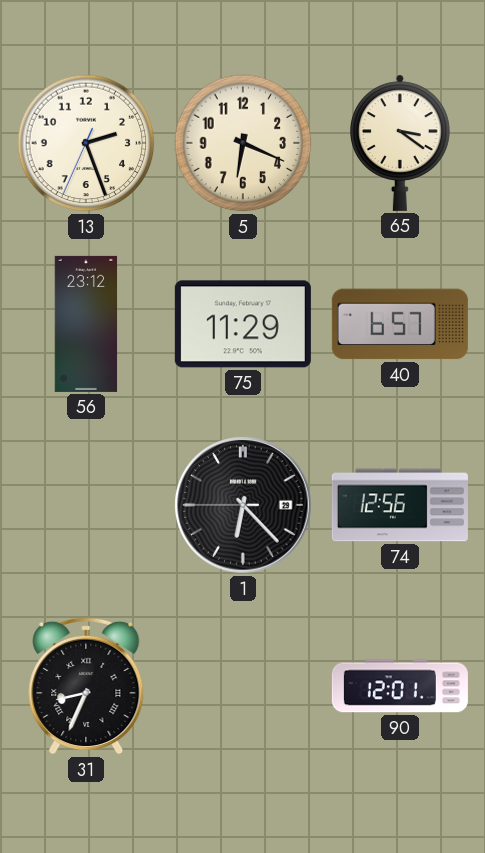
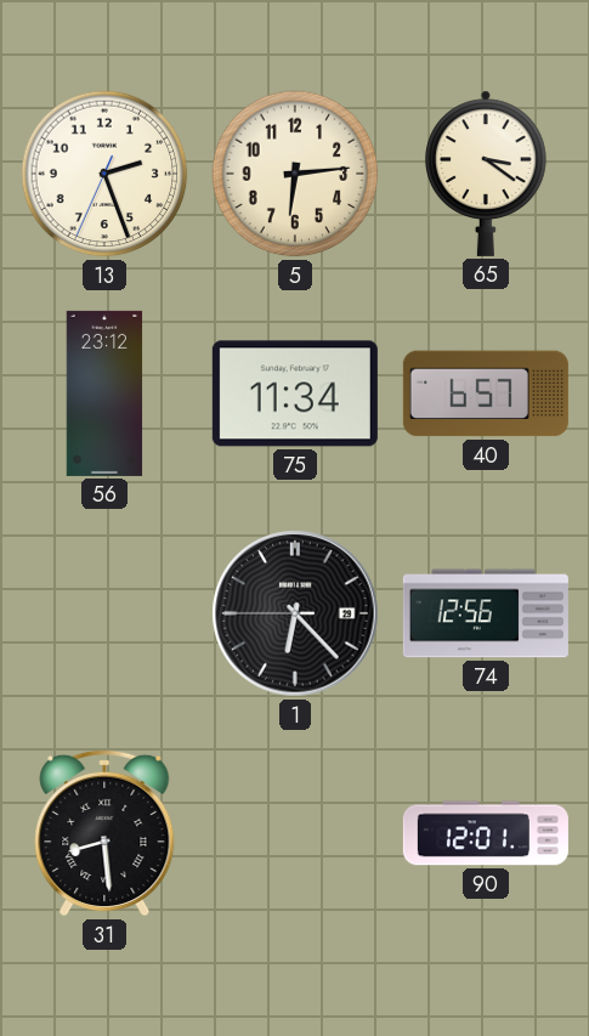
5: 6:19 -> 6:14
75: 11:29 -> 11:34
31: 8:34 -> 8:29
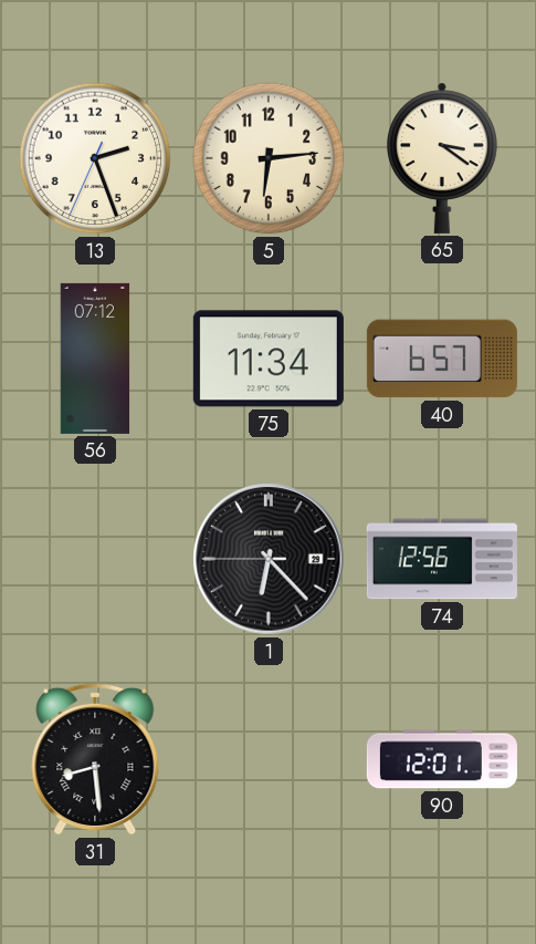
56: 23:12 -> 07:12
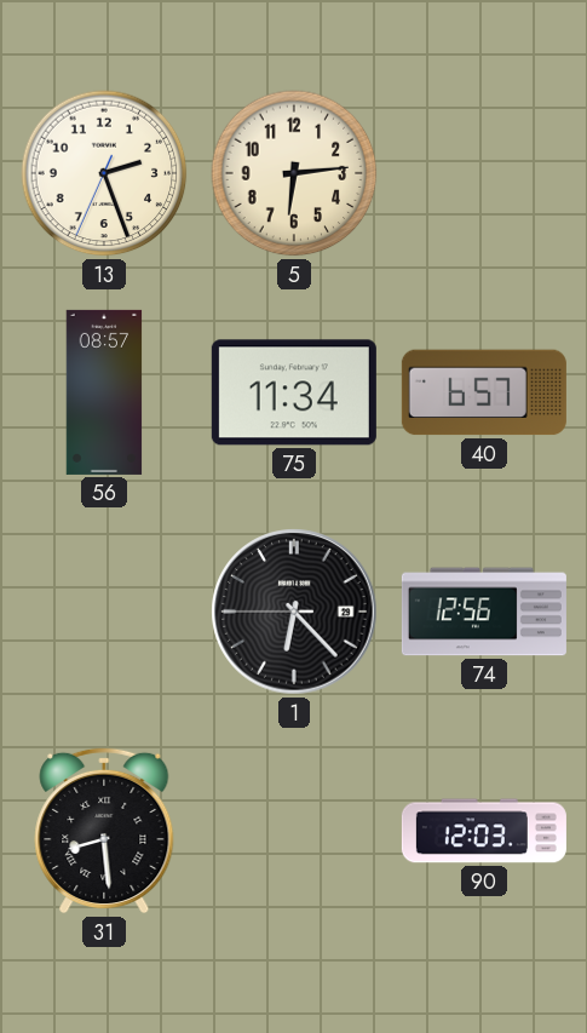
65: 3:21 -> none
56: 07:12 -> 08:57
90: 12:01 -> 12:03
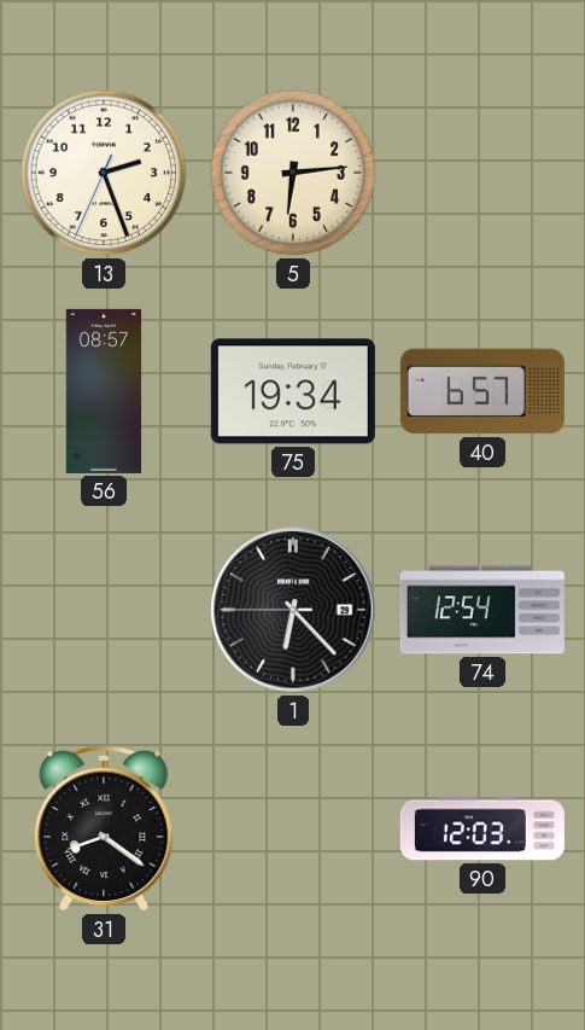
75: 11:34 -> 19:34
74: 12:56 -> 12:54
31: 8:29 -> 8:21
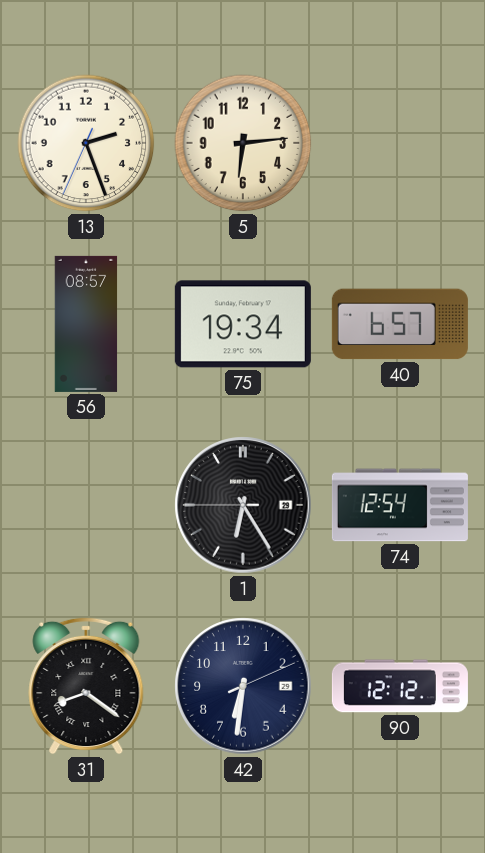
1: 6:22 -> 6:24
42: none -> 6:31
90: 12:03 -> 12:12
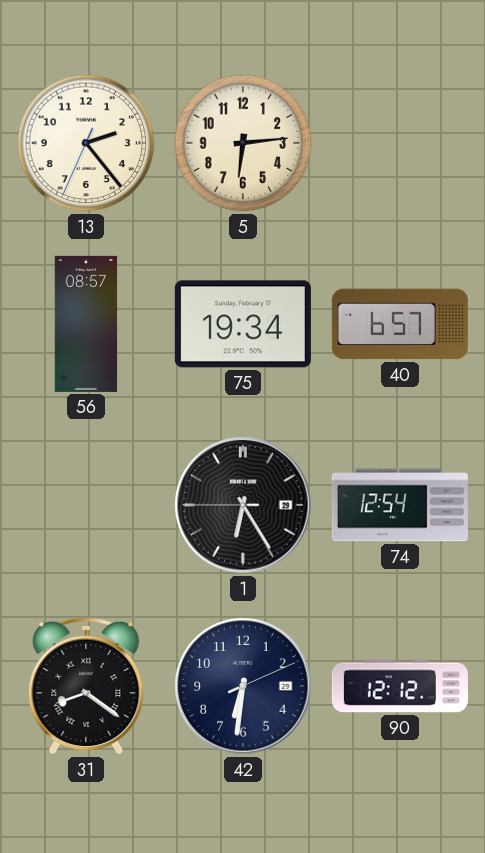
13: 2:26 -> 2:23
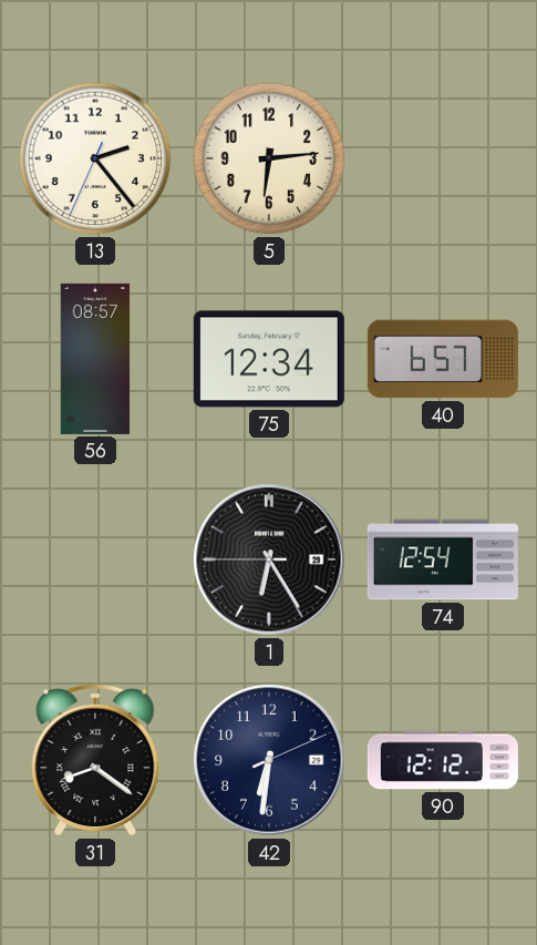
75: 19:34 -> 12:34
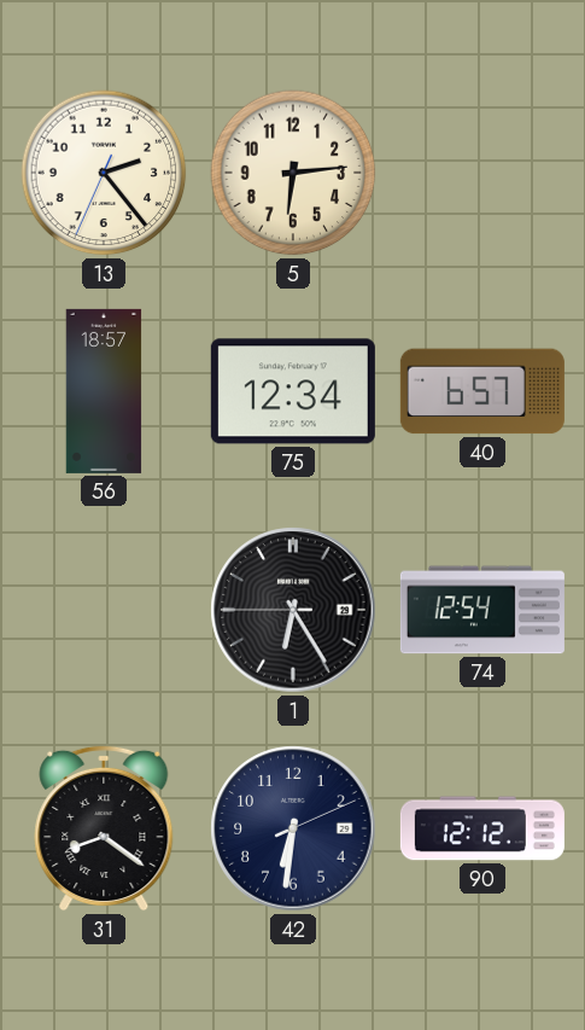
56: 08:57 -> 18:57
